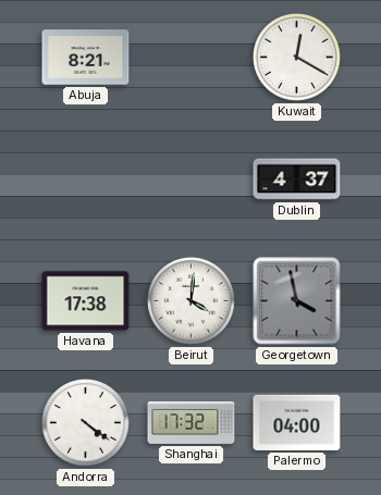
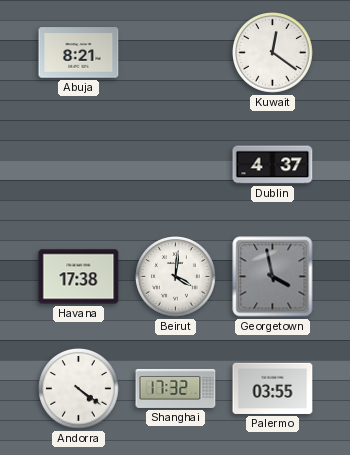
Kuwait: 12:20 -> 12:21
Palermo: 04:00 -> 03:55
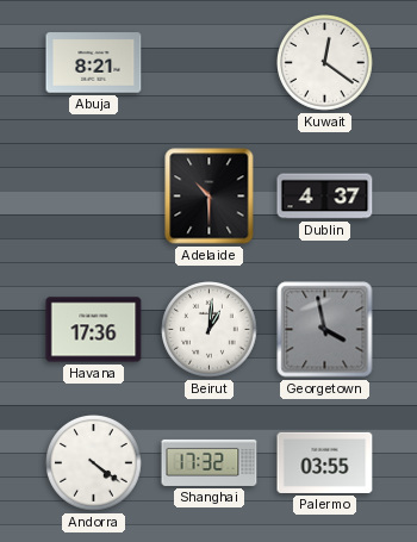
Adelaide: none -> 10:30
Havana: 17:38 -> 17:36
Beirut: 4:01 -> 1:01
